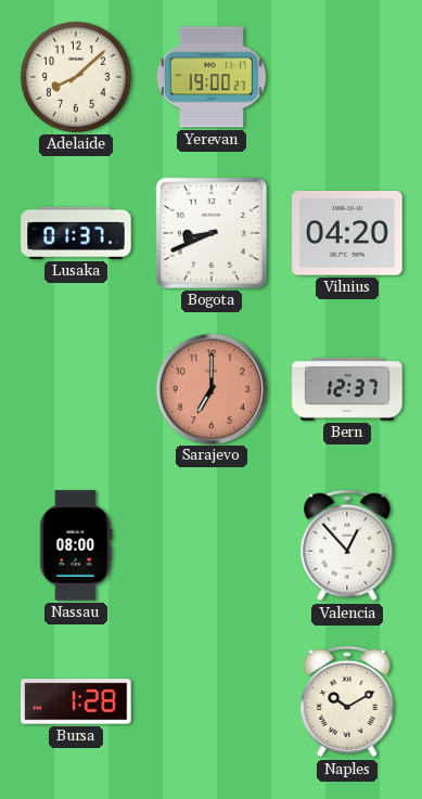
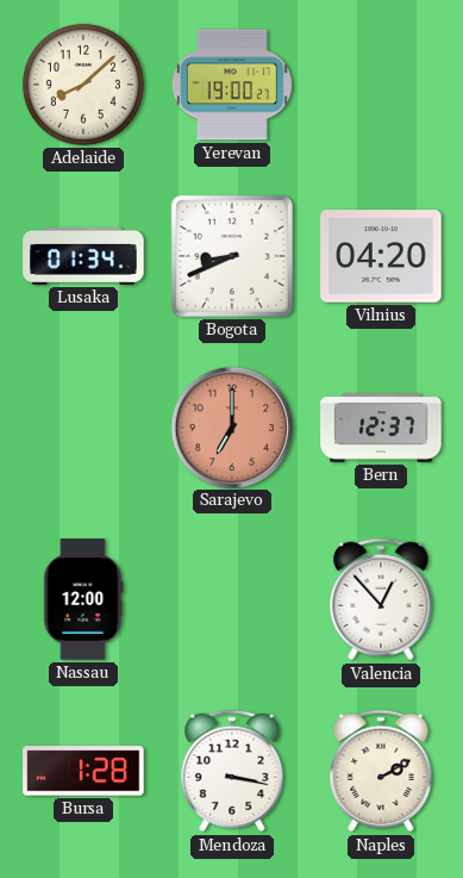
Lusaka: 01:37 -> 01:34
Nassau: 08:00 -> 12:00
Mendoza: none -> 3:17
Naples: 10:10 -> 2:10
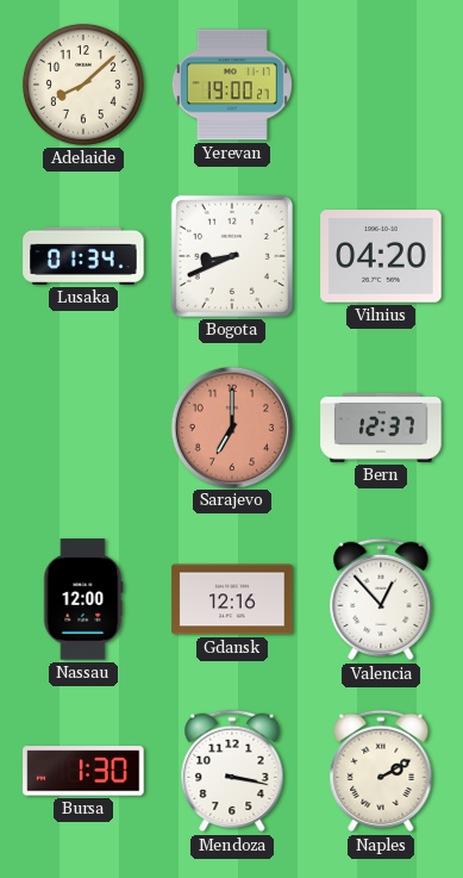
Gdansk: none -> 12:16
Bursa: 1:28 -> 1:30
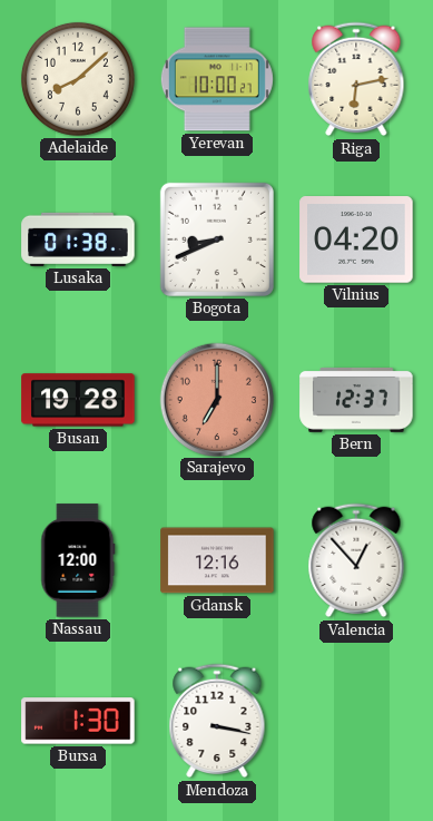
Yerevan: 19:00 -> 10:00
Riga: none -> 6:13
Lusaka: 01:34 -> 01:38
Busan: none -> 19:28
Naples: 2:10 -> none
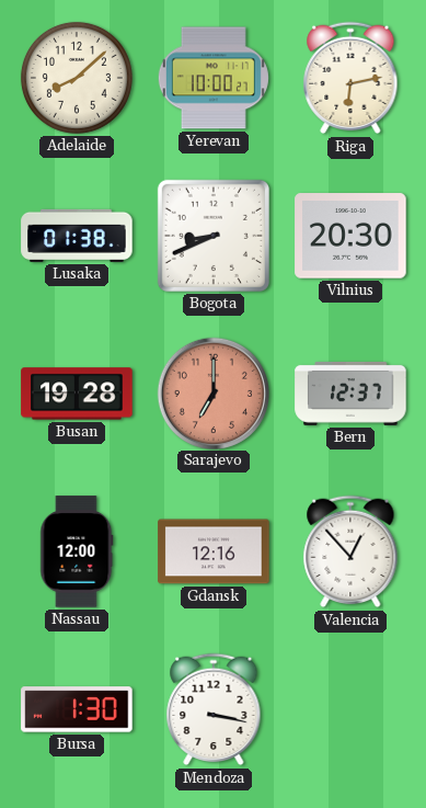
Vilnius: 04:20 -> 20:30
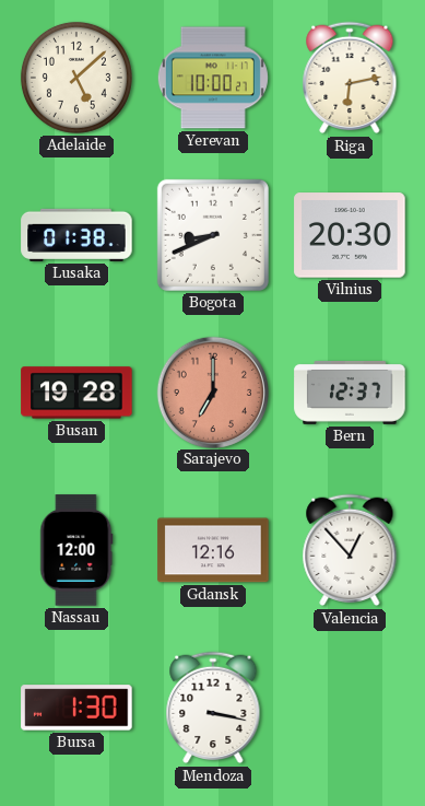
Adelaide: 8:08 -> 5:08
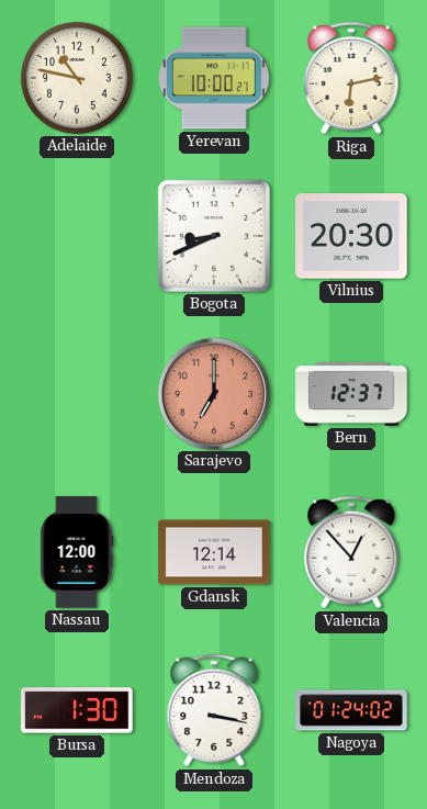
Adelaide: 5:08 -> 10:47
Lusaka: 01:38 -> none
Busan: 19:28 -> none
Gdansk: 12:16 -> 12:14
Nagoya: none -> 01:24
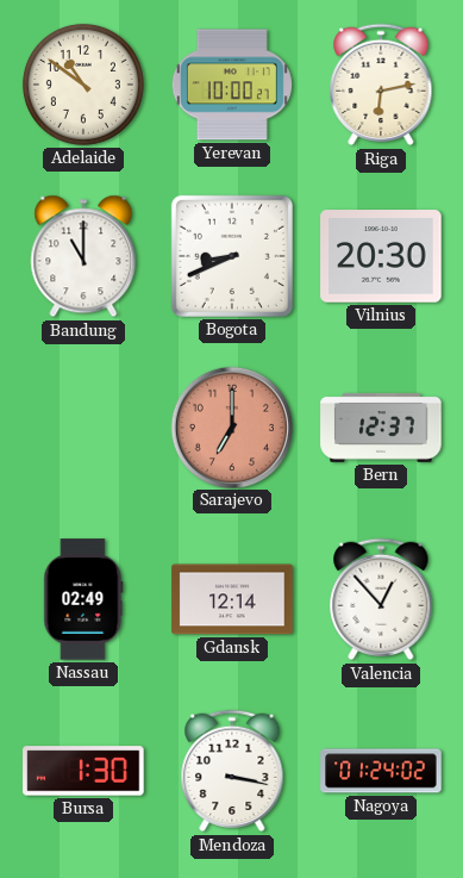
Adelaide: 10:47 -> 10:51
Bandung: none -> 11:00
Nassau: 12:00 -> 02:49
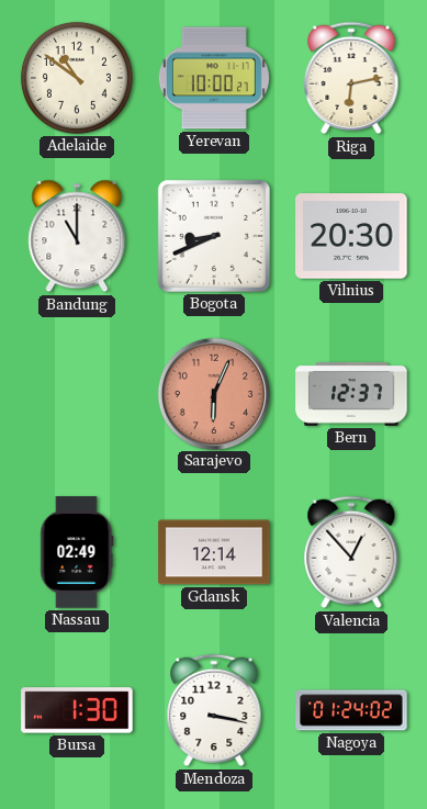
Sarajevo: 7:00 -> 6:04
